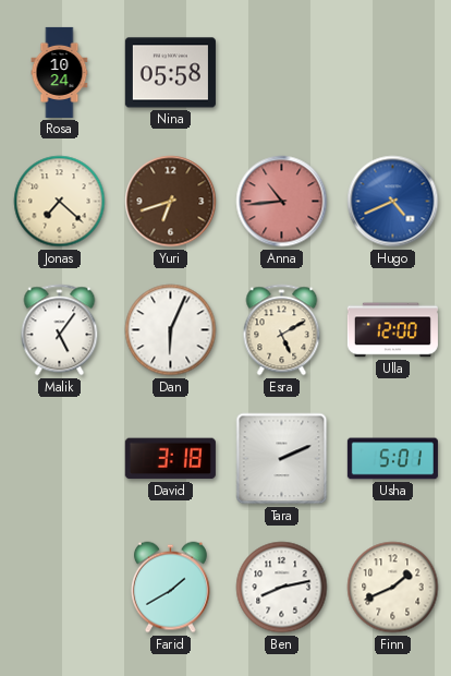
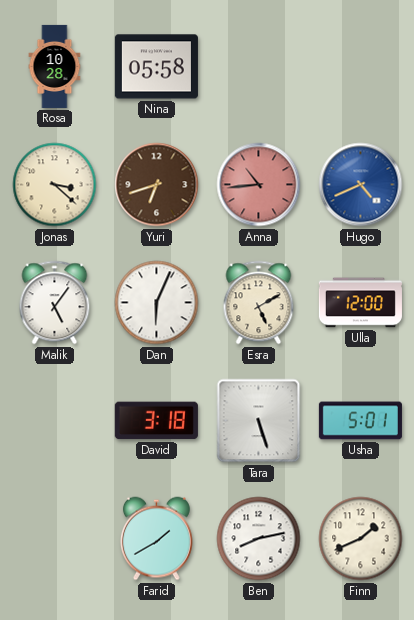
Rosa: 10:24 -> 10:28
Jonas: 7:22 -> 3:22
Tara: 2:11 -> 5:27
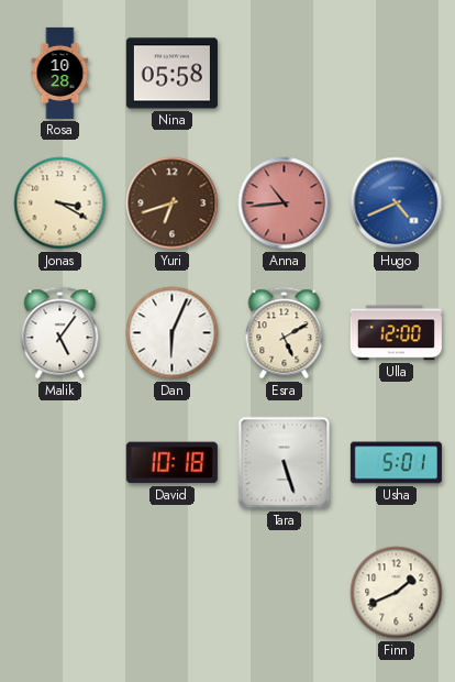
Jonas: 3:22 -> 3:20
David: 3:18 -> 10:18
Farid: 1:40 -> none
Ben: 8:13 -> none
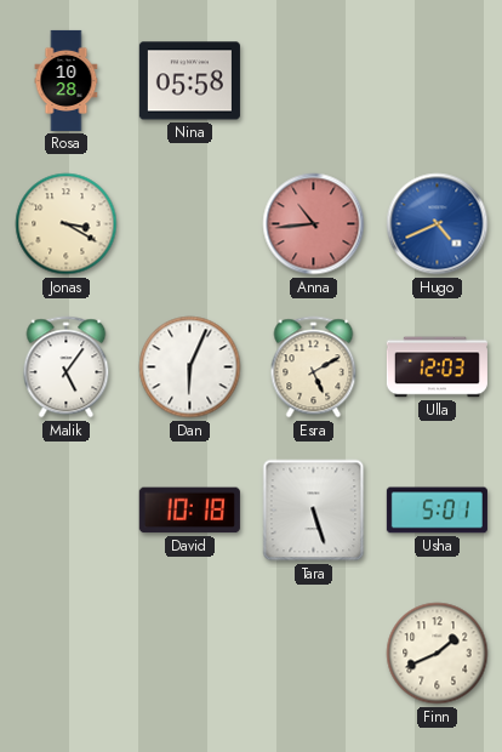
Yuri: 6:42 -> none
Ulla: 12:00 -> 12:03
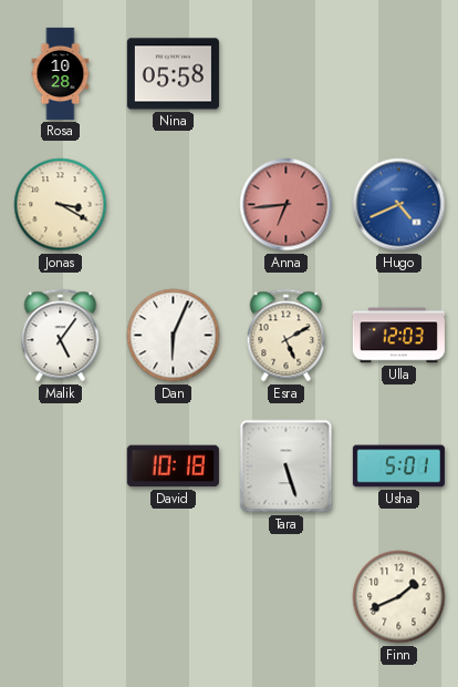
Anna: 10:44 -> 6:44
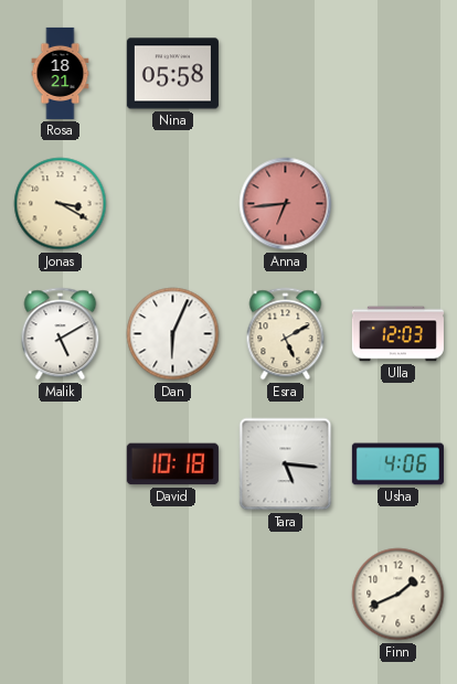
Rosa: 10:28 -> 18:21
Hugo: 4:41 -> none
Malik: 5:06 -> 5:10
Tara: 5:27 -> 5:16
Usha: 5:01 -> 4:06
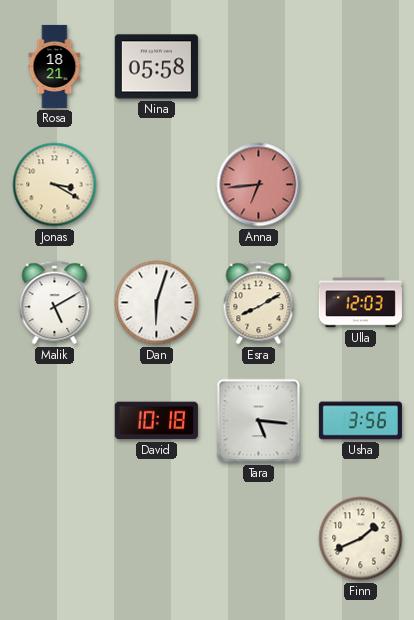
Dan: 6:04 -> 6:03
Esra: 5:10 -> 8:10
Usha: 4:06 -> 3:56
